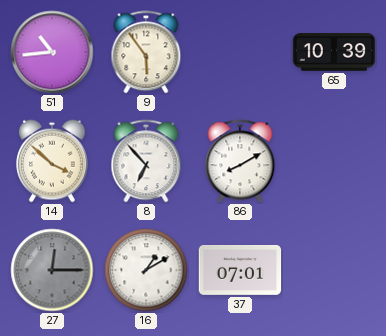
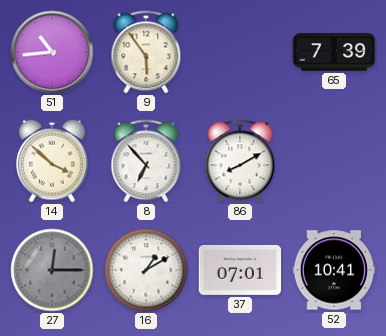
65: 10:39 -> 7:39
52: none -> 10:41
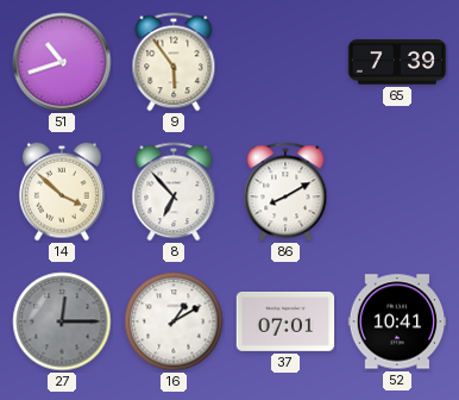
51: 10:44 -> 10:42
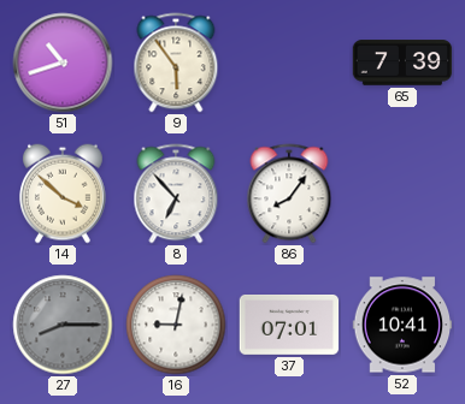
86: 8:10 -> 8:06
27: 12:15 -> 8:15
16: 1:10 -> 9:02
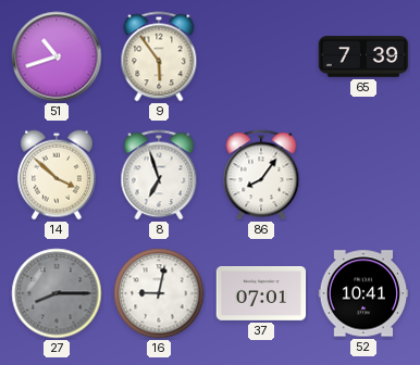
8: 6:53 -> 6:57
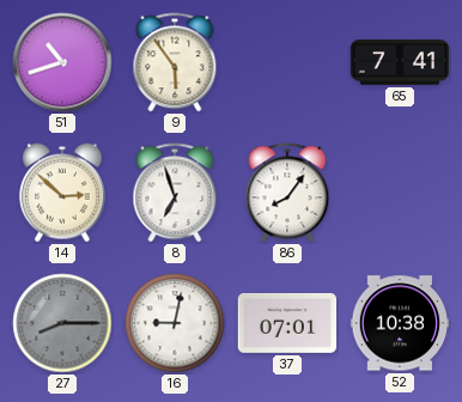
65: 7:39 -> 7:41
14: 3:52 -> 2:52
52: 10:41 -> 10:38
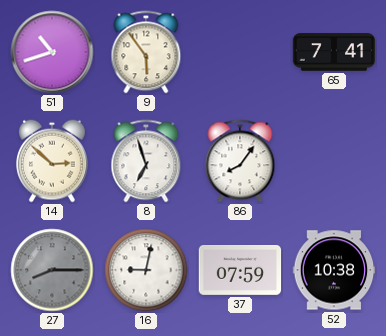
37: 07:01 -> 07:59
